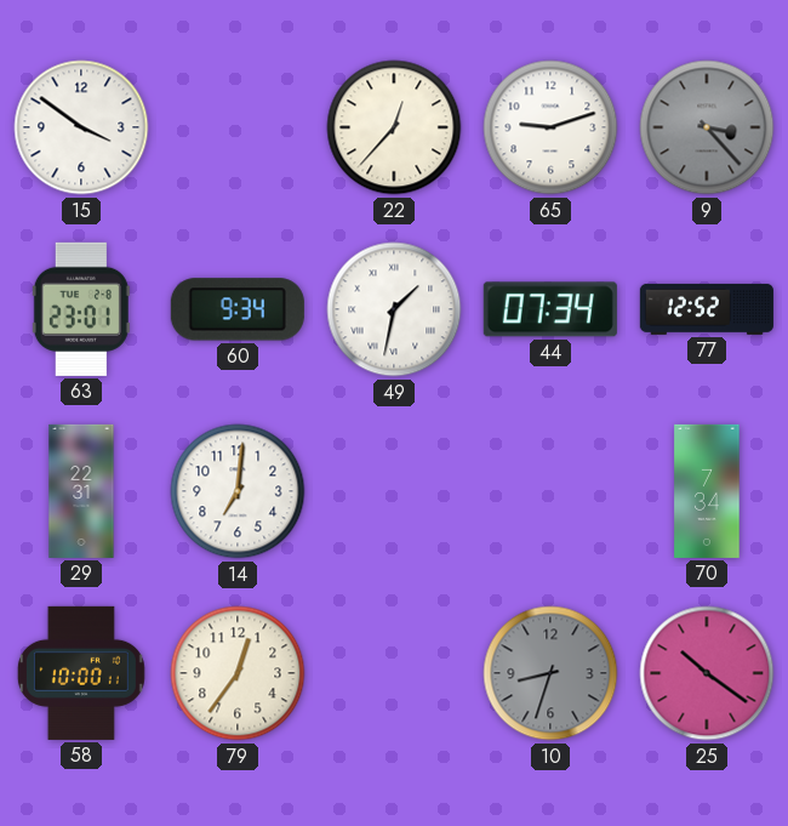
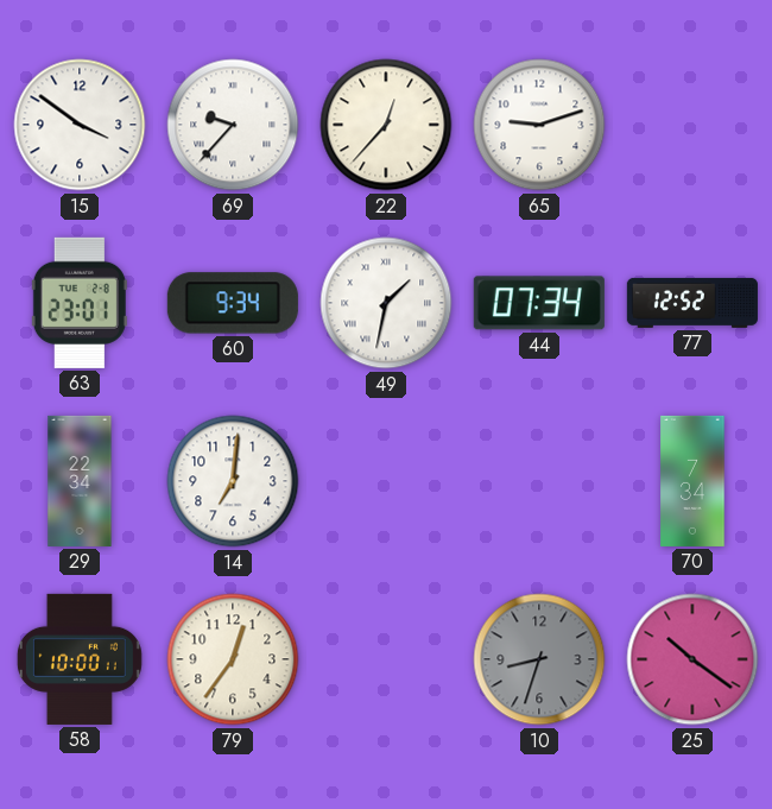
69: none -> 9:37
9: 3:23 -> none
29: 22:31 -> 22:34
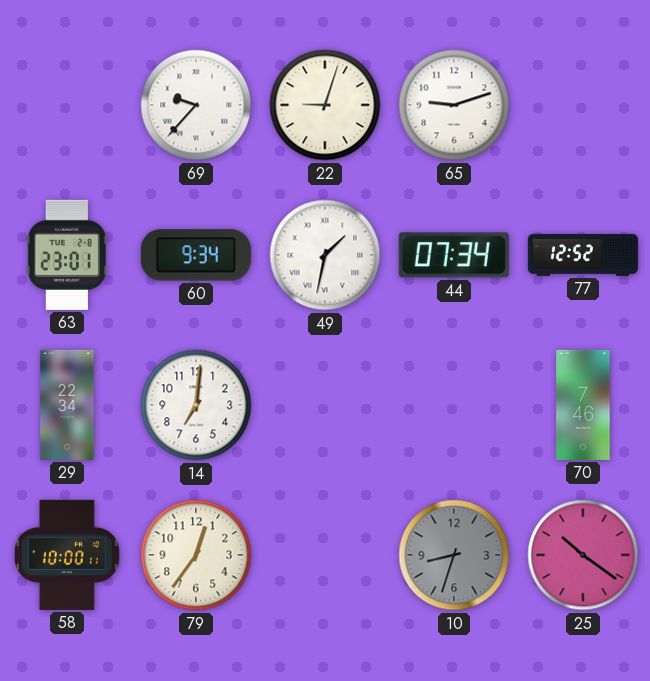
15: 3:51 -> none
22: 12:37 -> 9:03
70: 7:34 -> 7:46
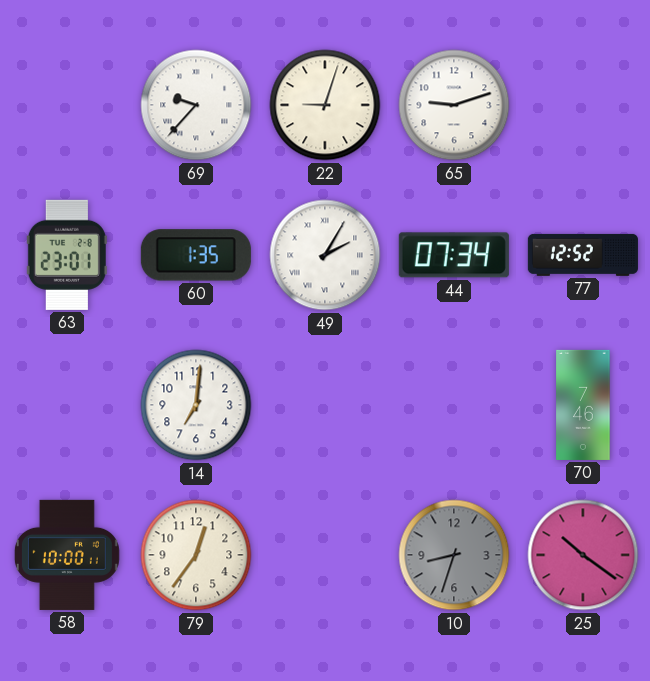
60: 9:34 -> 1:35
49: 1:32 -> 2:05
29: 22:34 -> none
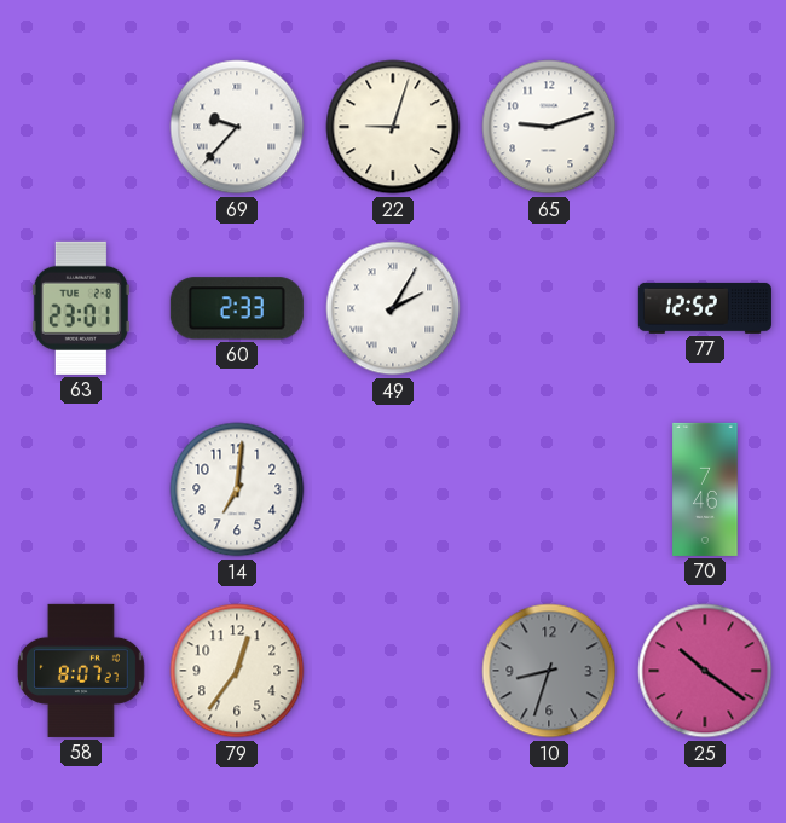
60: 1:35 -> 2:33
44: 07:34 -> none
58: 10:00 -> 8:07
